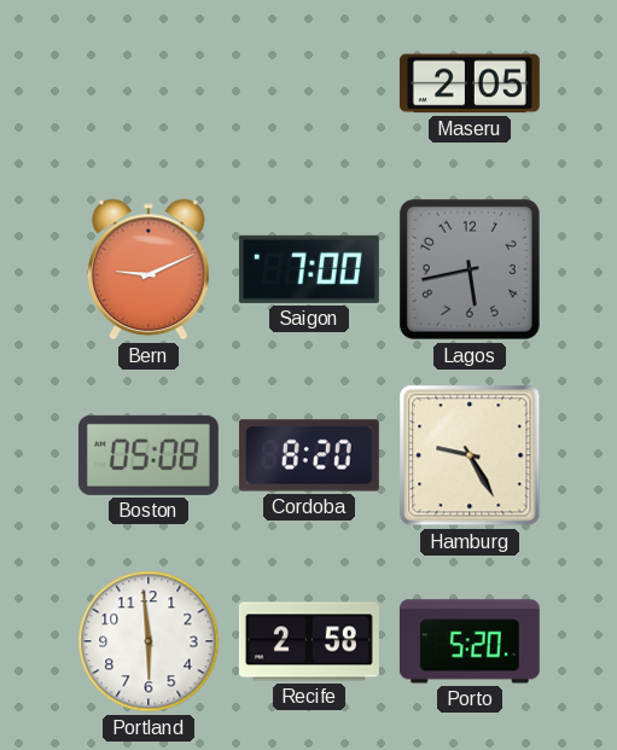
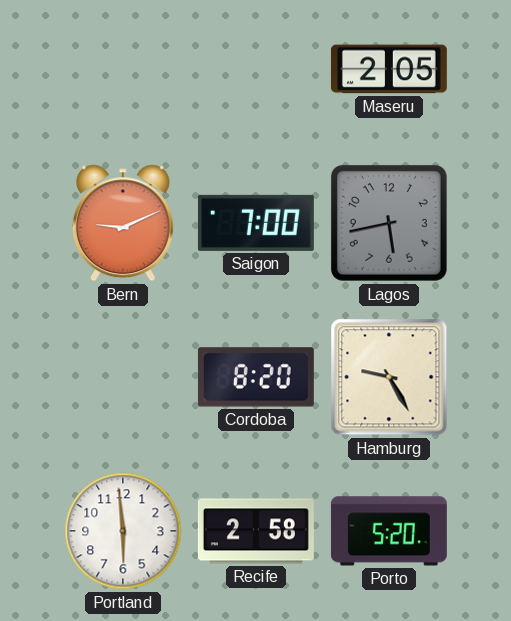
Boston: 05:08 -> none
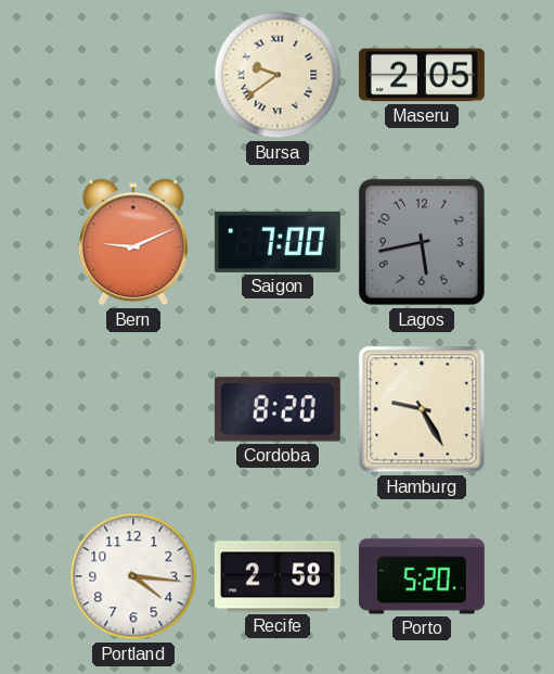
Bursa: none -> 9:39
Portland: 5:59 -> 4:16
